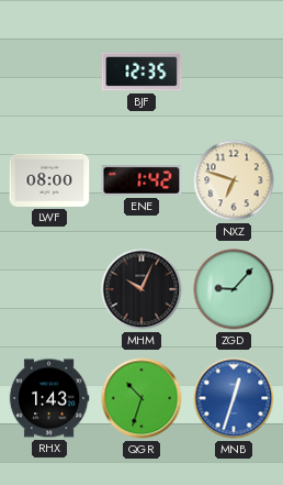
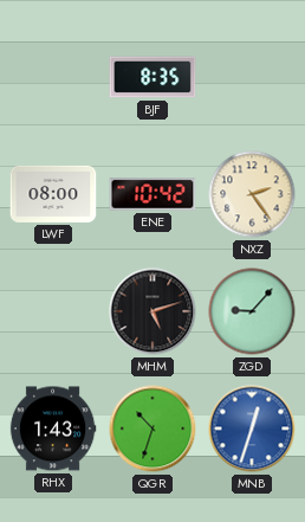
BJF: 12:35 -> 8:35
ENE: 1:42 -> 10:42
NXZ: 6:48 -> 2:24
MHM: 10:04 -> 5:12
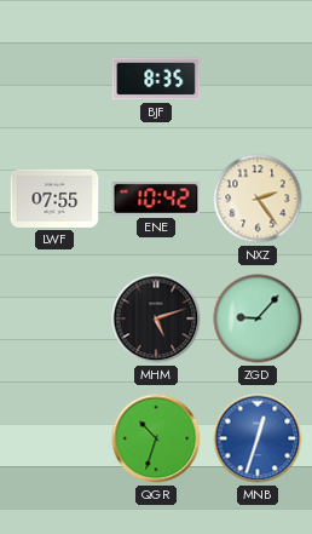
LWF: 08:00 -> 07:55
RHX: 1:43 -> none
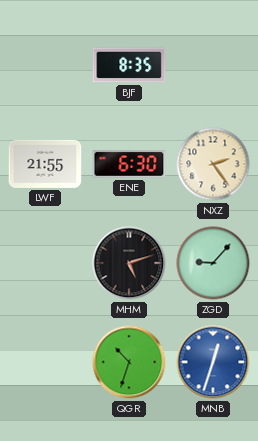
LWF: 07:55 -> 21:55
ENE: 10:42 -> 6:30
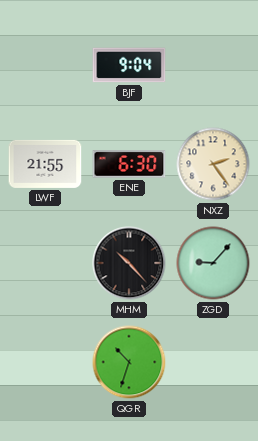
BJF: 8:35 -> 9:04
MHM: 5:12 -> 10:23
MNB: 12:33 -> none
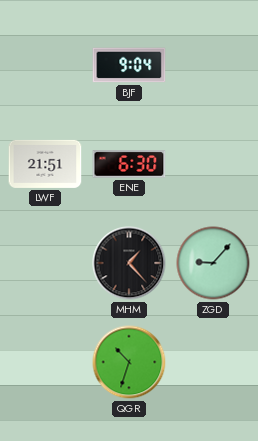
LWF: 21:55 -> 21:51
NXZ: 2:24 -> none
MHM: 10:23 -> 1:23
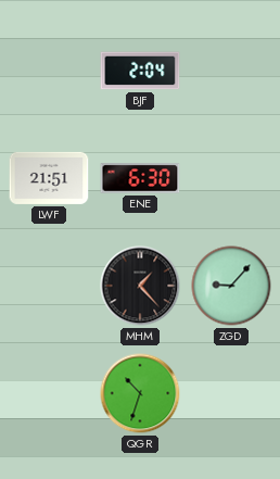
BJF: 9:04 -> 2:04
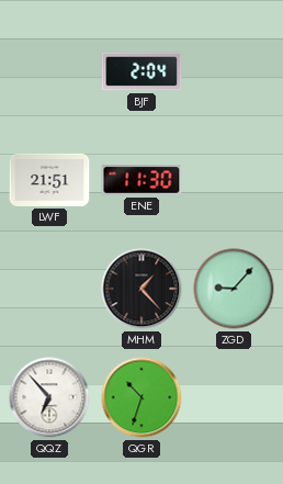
ENE: 6:30 -> 11:30
QQZ: none -> 6:53
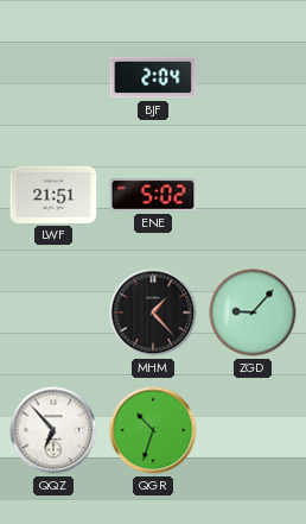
ENE: 11:30 -> 5:02
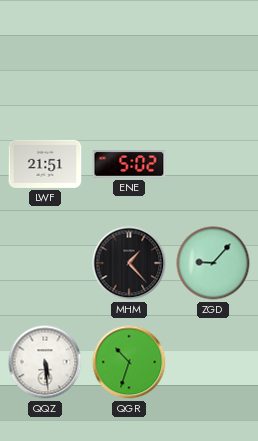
BJF: 2:04 -> none
QQZ: 6:53 -> 5:29
